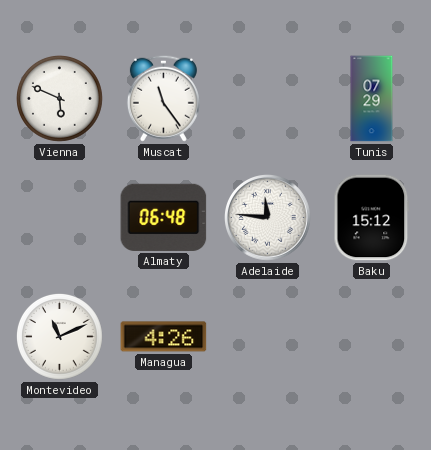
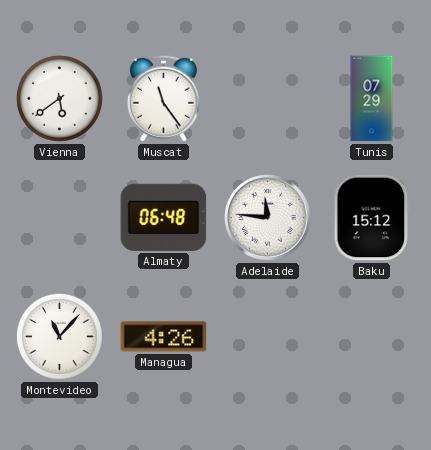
Vienna: 5:49 -> 5:39
Montevideo: 11:11 -> 11:07
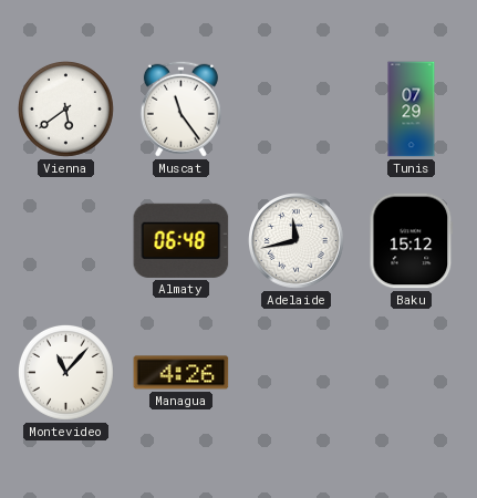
Adelaide: 11:46 -> 11:43
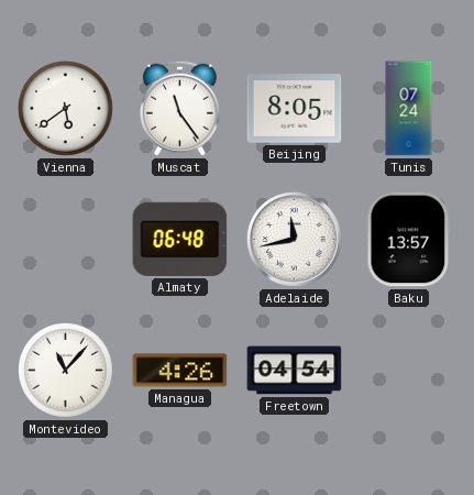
Beijing: none -> 8:05
Tunis: 07:29 -> 07:24
Baku: 15:12 -> 13:57
Freetown: none -> 04:54
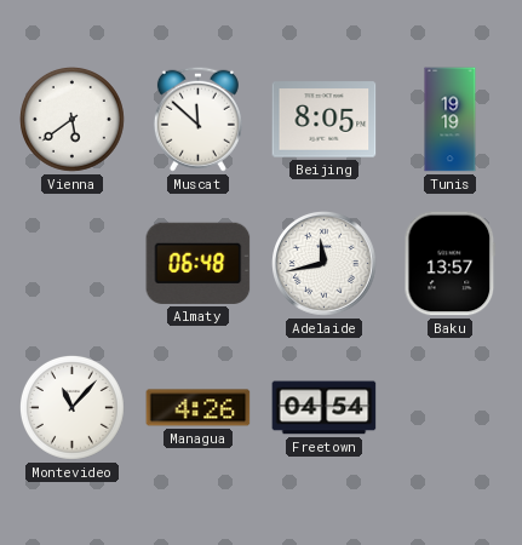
Muscat: 11:24 -> 11:52
Tunis: 07:24 -> 19:19
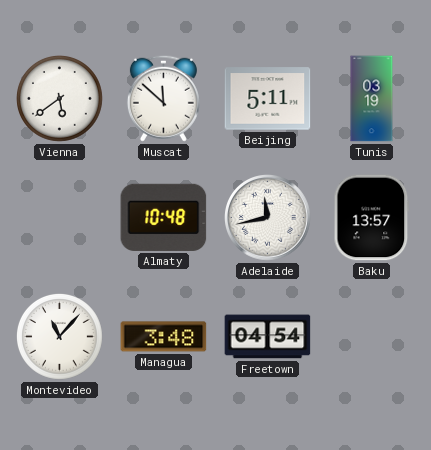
Beijing: 8:05 -> 5:11
Tunis: 19:19 -> 03:19
Almaty: 06:48 -> 10:48
Managua: 4:26 -> 3:48
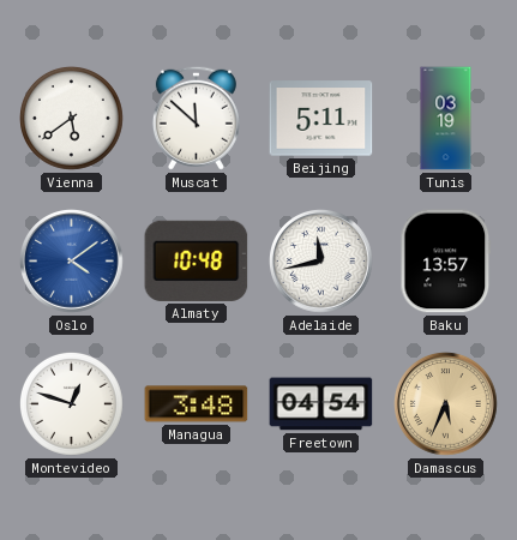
Oslo: none -> 4:09
Montevideo: 11:07 -> 12:48
Damascus: none -> 5:34
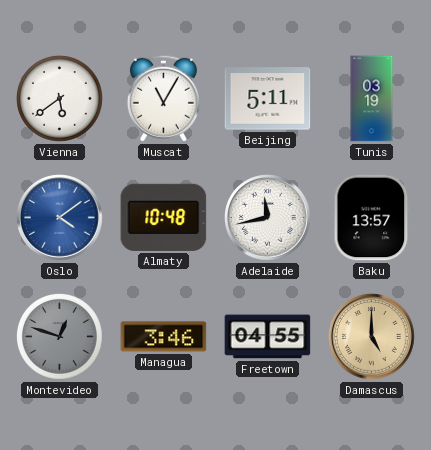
Muscat: 11:52 -> 11:05
Montevideo dial: white -> grey
Managua: 3:48 -> 3:46
Freetown: 04:54 -> 04:55
Damascus: 5:34 -> 5:00
